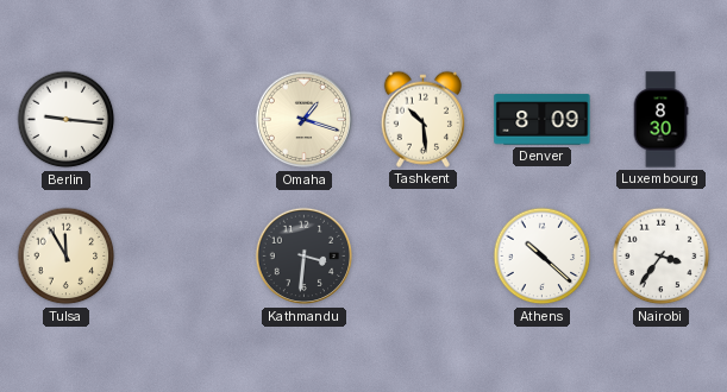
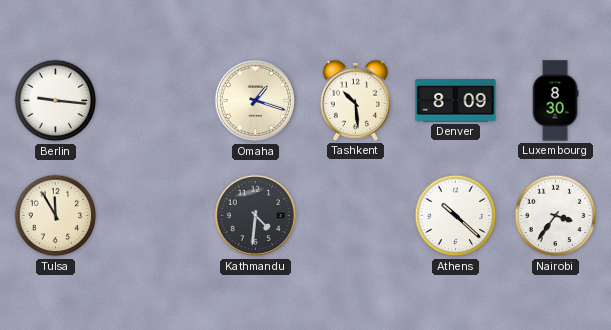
Kathmandu: 3:31 -> 4:31
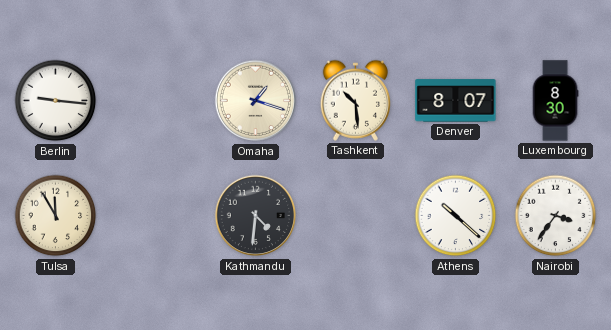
Denver: 8:09 -> 8:07
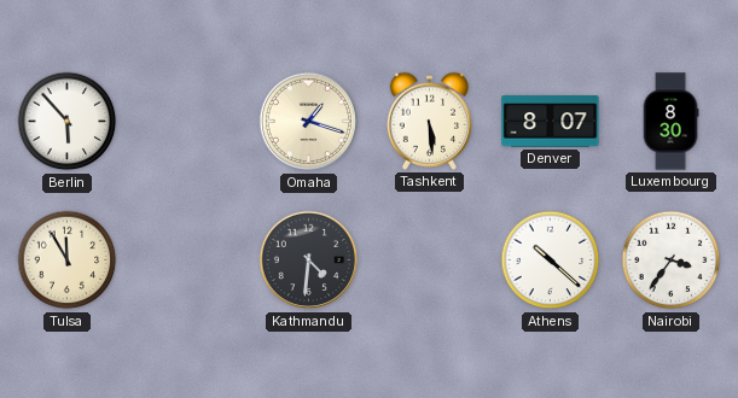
Berlin: 9:16 -> 5:53
Tashkent: 10:29 -> 5:29
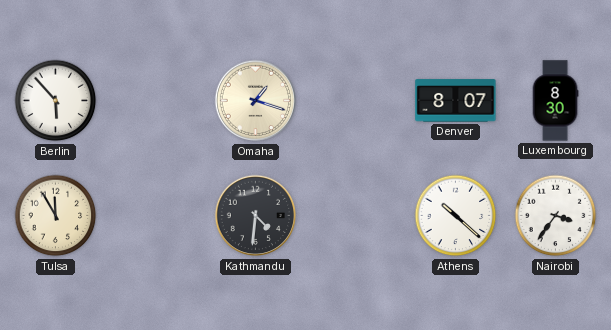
Tashkent: 5:29 -> none
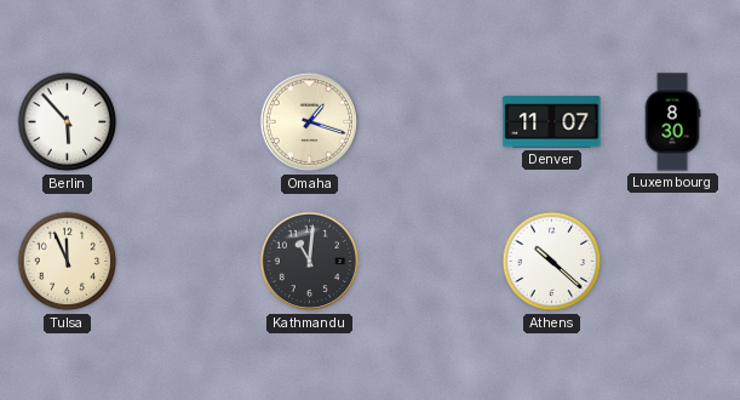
Denver: 8:07 -> 11:07
Tulsa: 11:55 -> 11:56
Kathmandu: 4:31 -> 11:01
Nairobi: 3:36 -> none
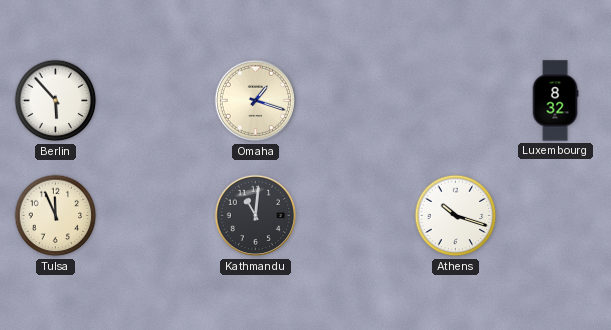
Denver: 11:07 -> none
Luxembourg: 8:30 -> 8:32
Athens: 10:22 -> 10:18
